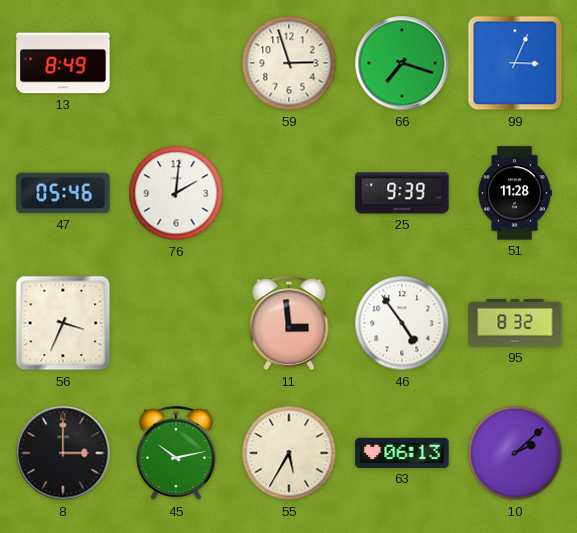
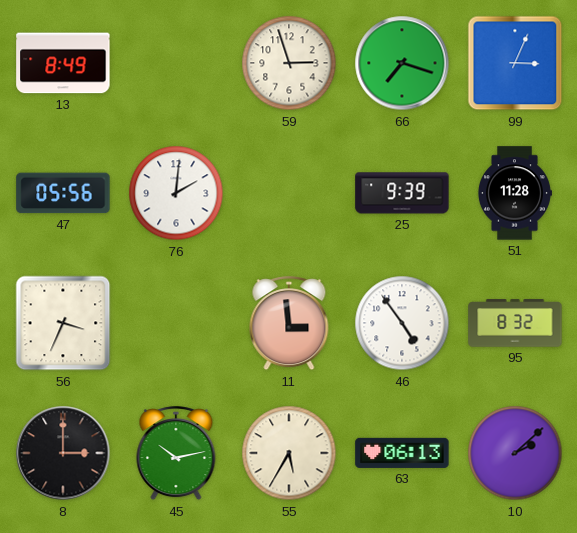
47: 05:46 -> 05:56
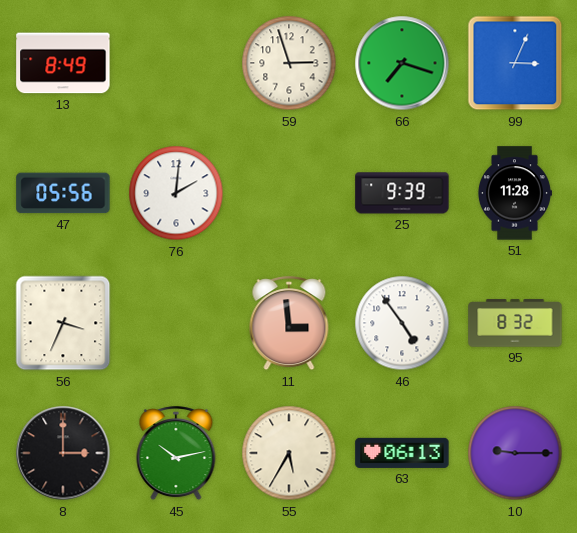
10: 2:08 -> 9:15
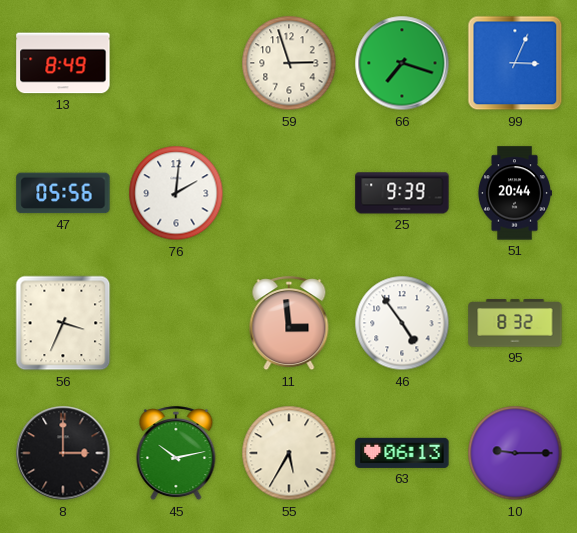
51: 11:28 -> 20:44
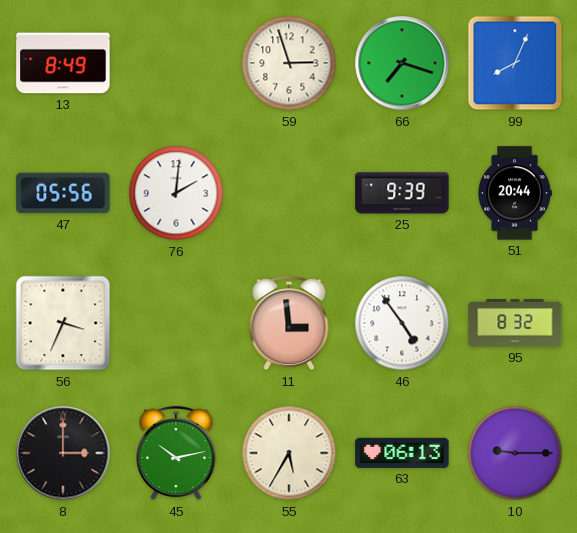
99: 3:04 -> 8:04
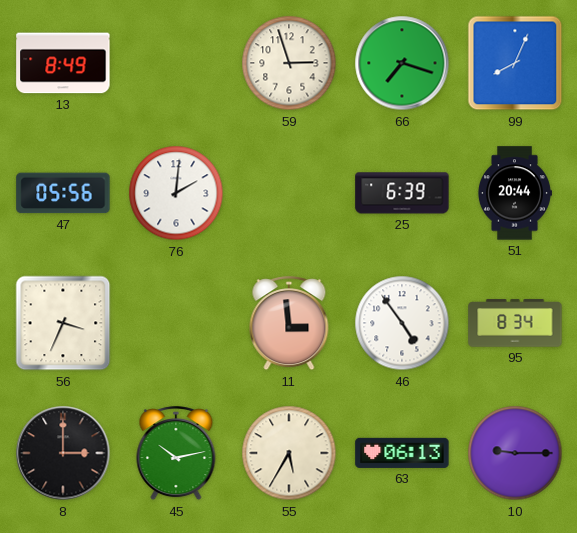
25: 9:39 -> 6:39
95: 8:32 -> 8:34
